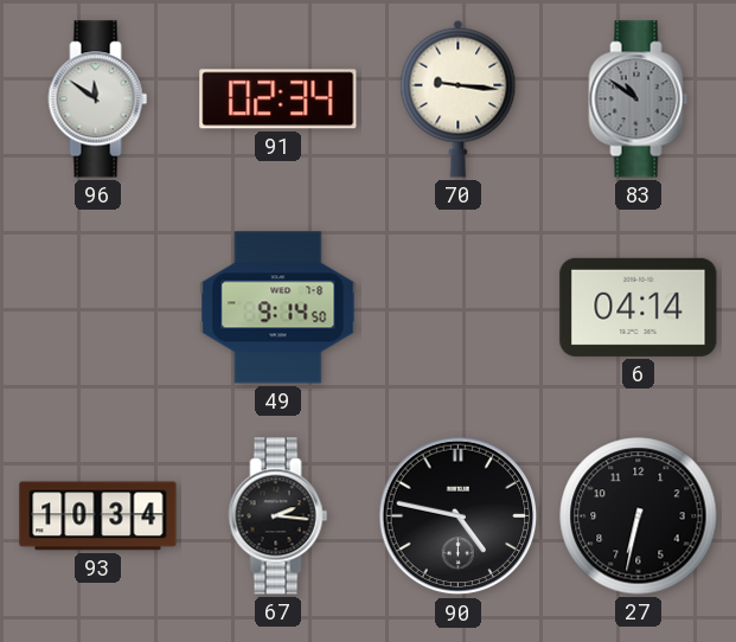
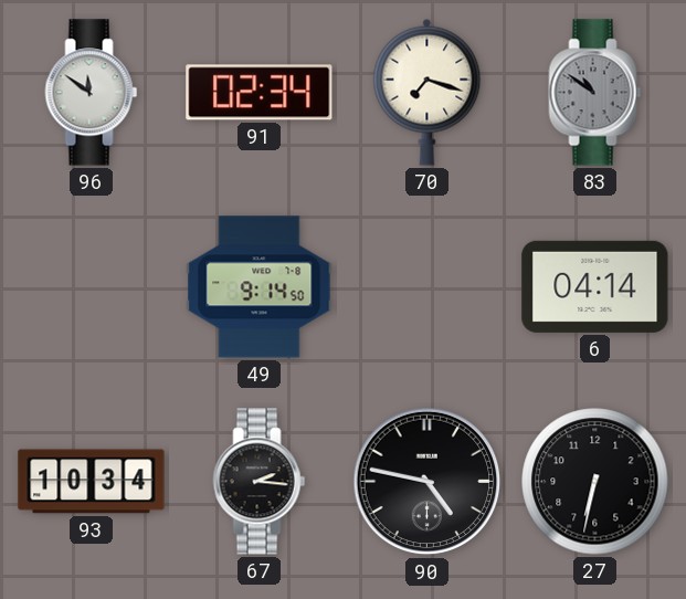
70: 9:16 -> 7:18
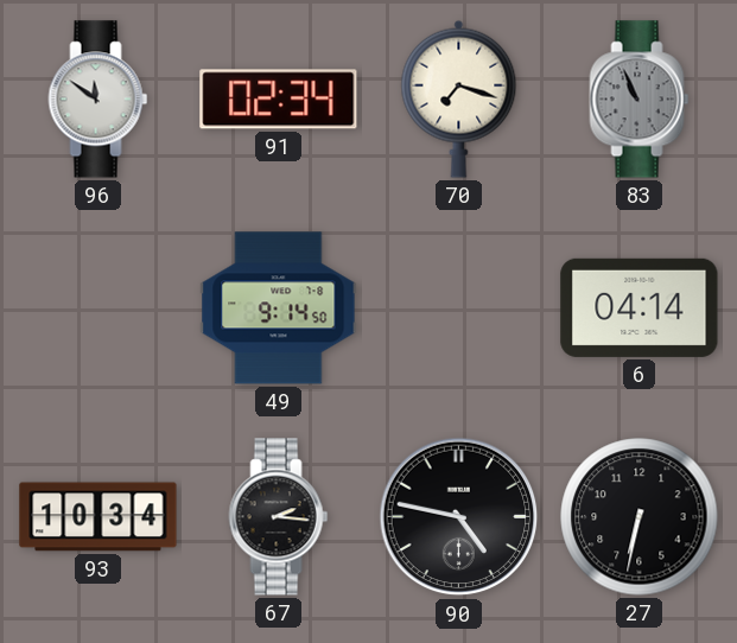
83: 10:51 -> 10:56
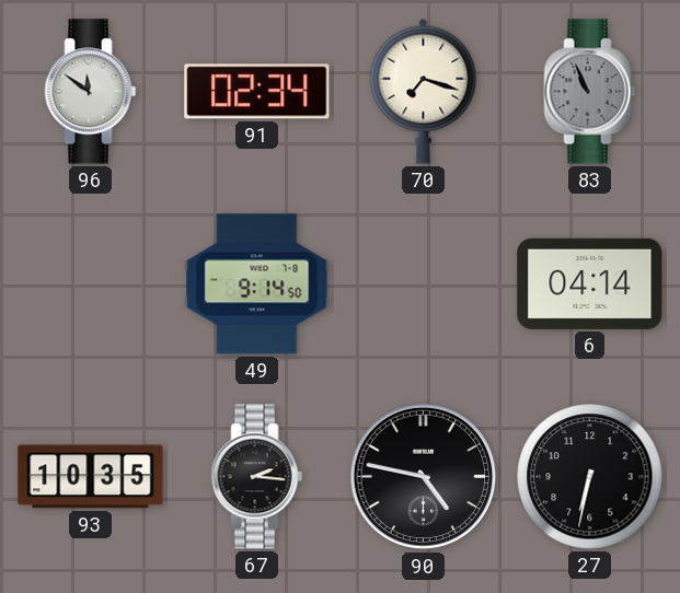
93: 10:34 -> 10:35
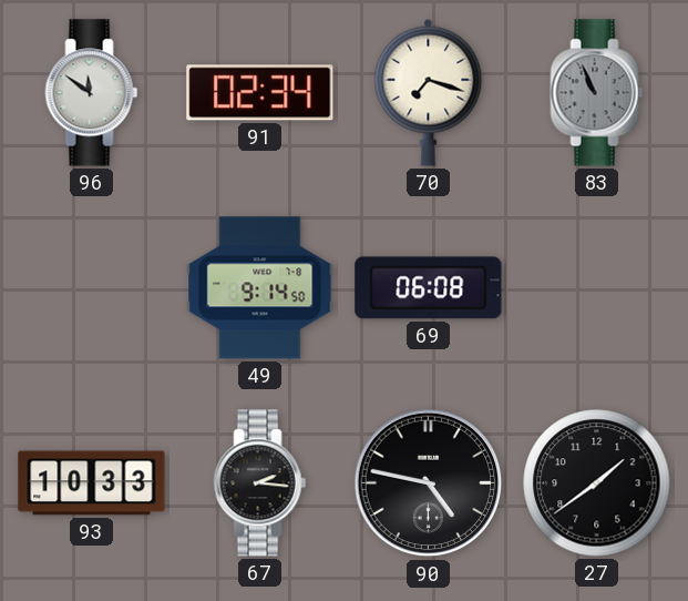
69: none -> 06:08
6: 04:14 -> none
93: 10:35 -> 10:33
27: 6:32 -> 1:39
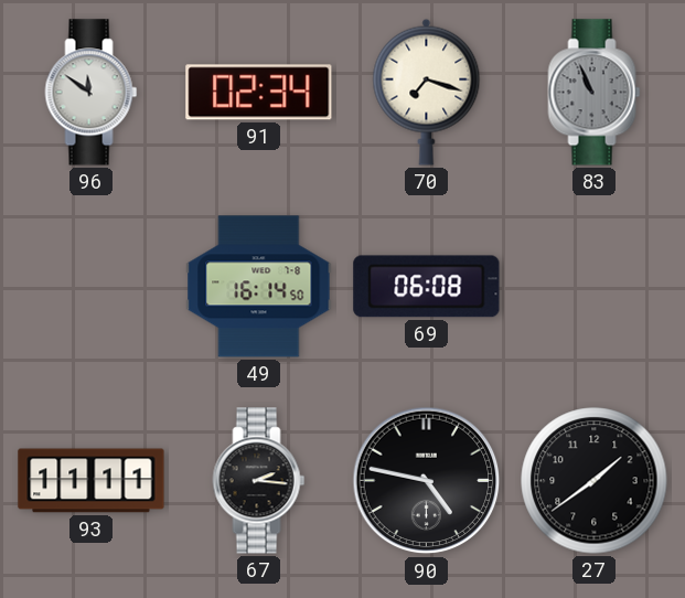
49: 9:14 -> 16:14
93: 10:33 -> 11:11
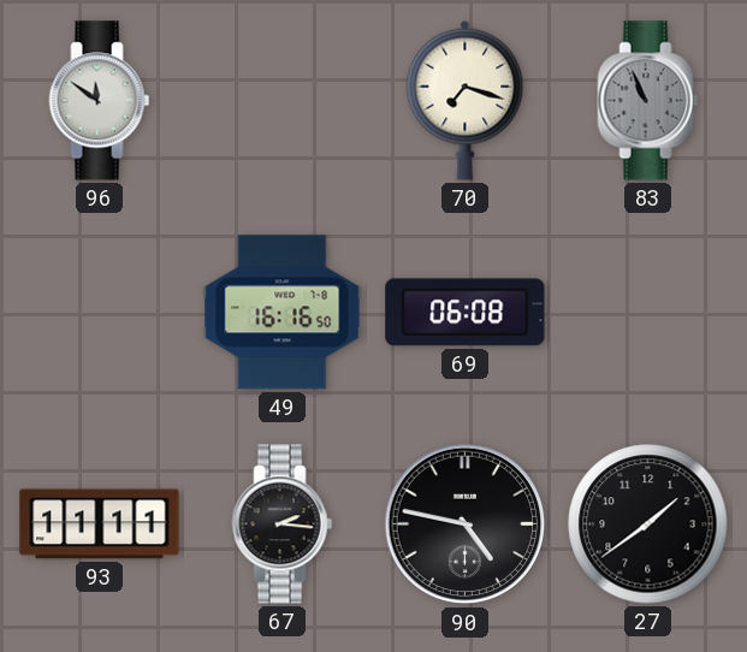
91: 02:34 -> none
49: 16:14 -> 16:16
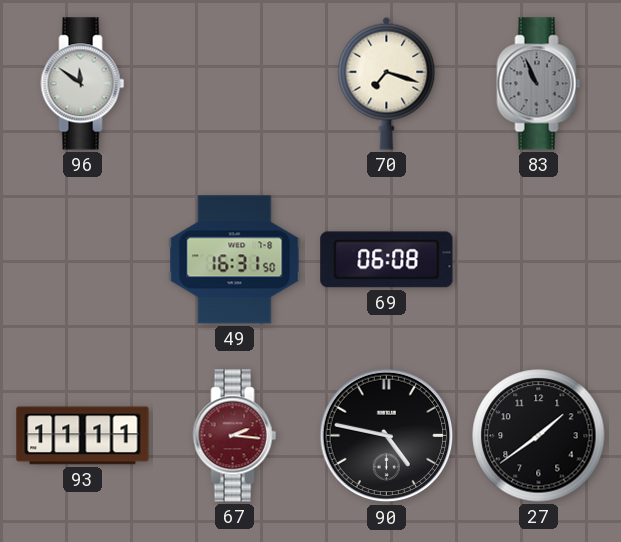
49: 16:16 -> 16:31
67 dial: black -> burgundy
